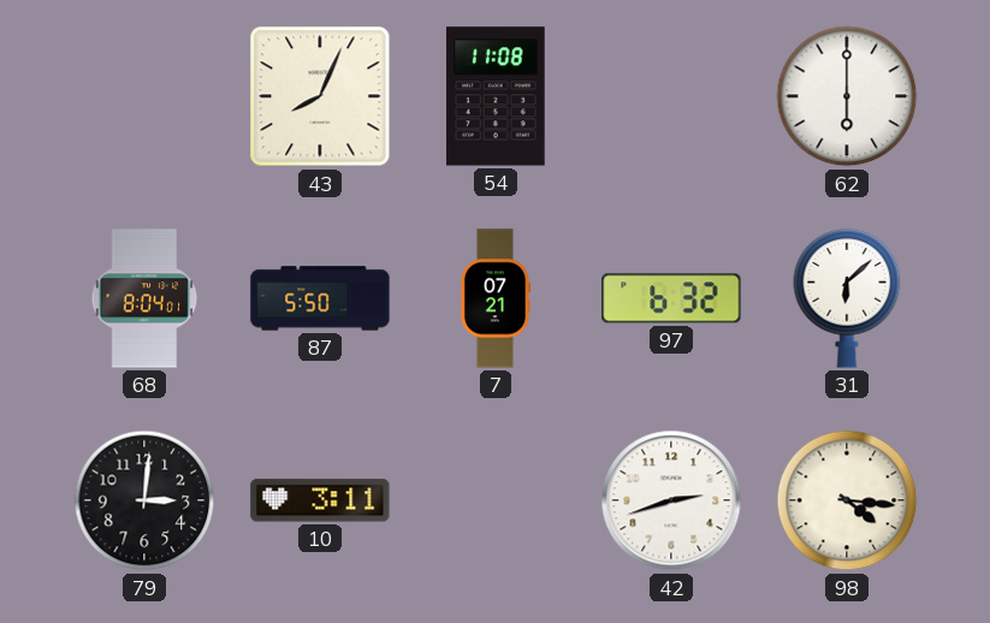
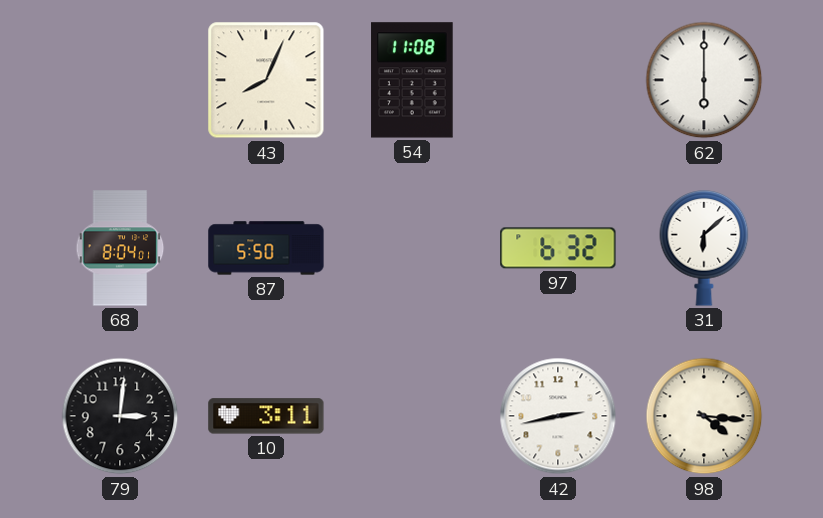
7: 07:21 -> none
42: 2:42 -> 2:43
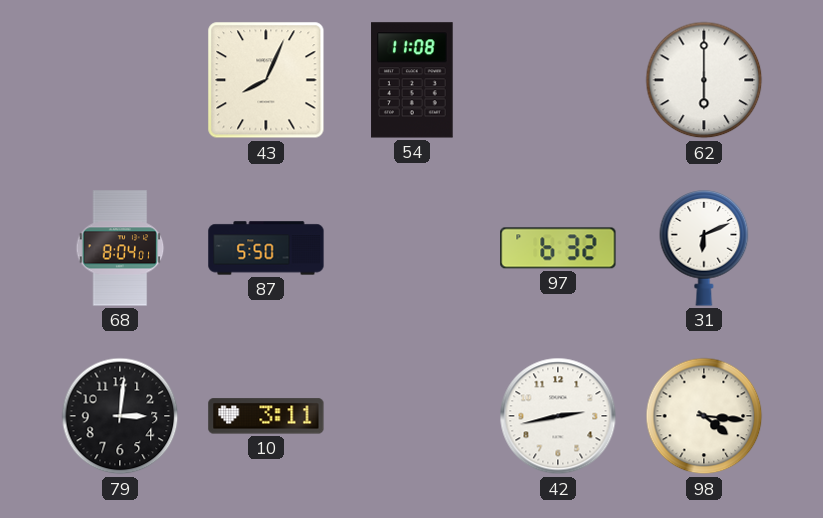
31: 6:08 -> 6:11
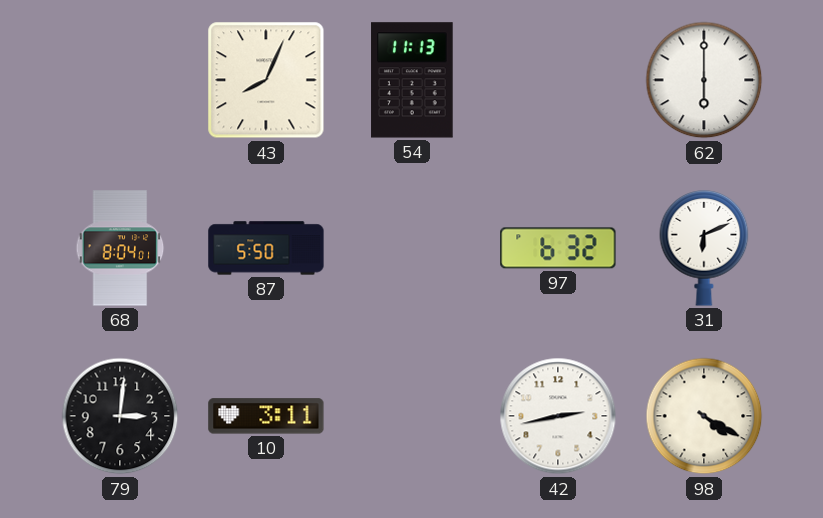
54: 11:08 -> 11:13
98: 4:16 -> 4:20
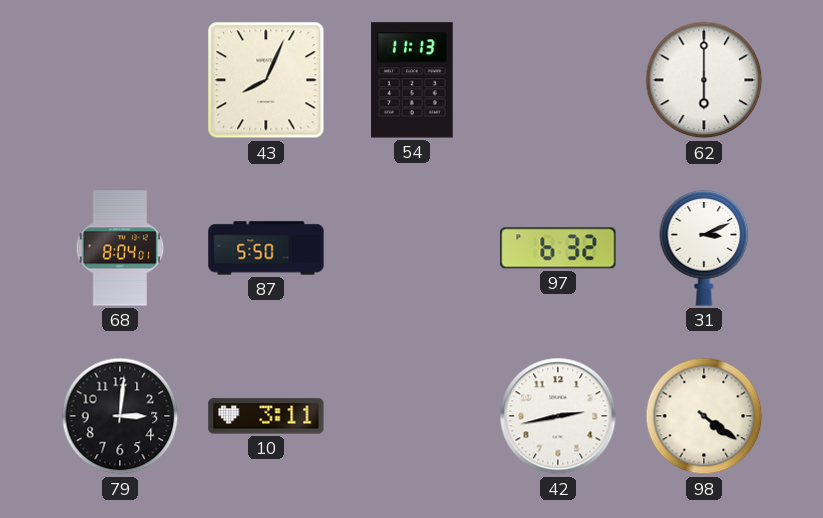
31: 6:11 -> 3:11
98: 4:20 -> 4:21
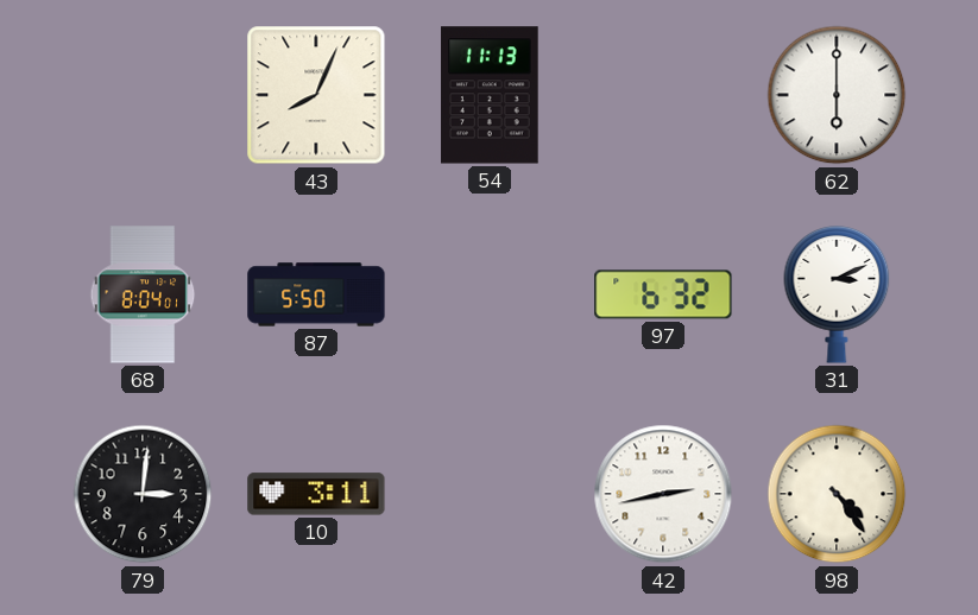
98: 4:21 -> 4:24
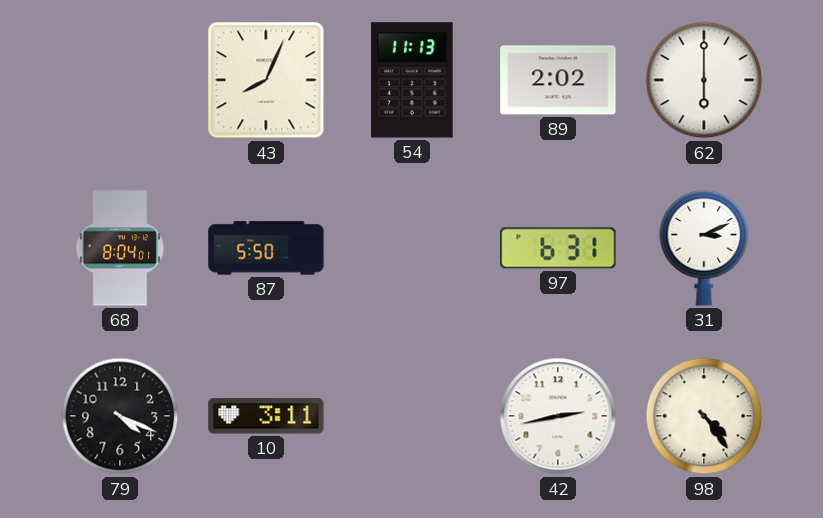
89: none -> 2:02
97: 6:32 -> 6:31
79: 3:01 -> 4:19
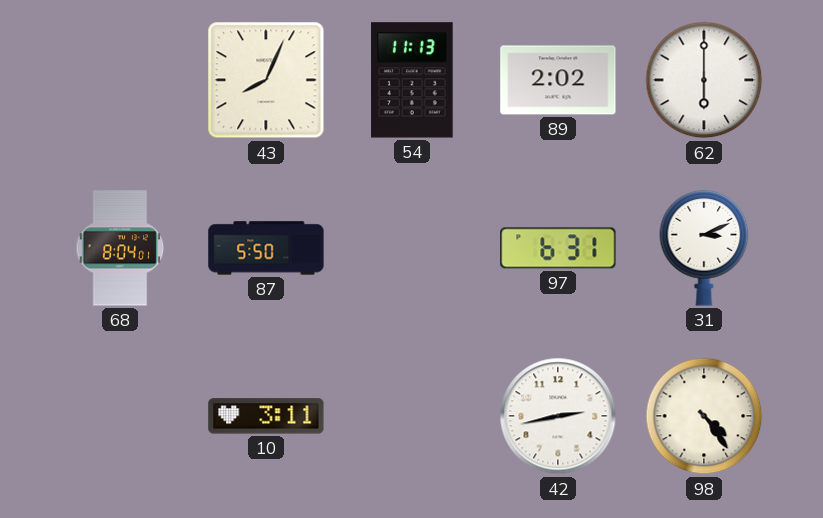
79: 4:19 -> none
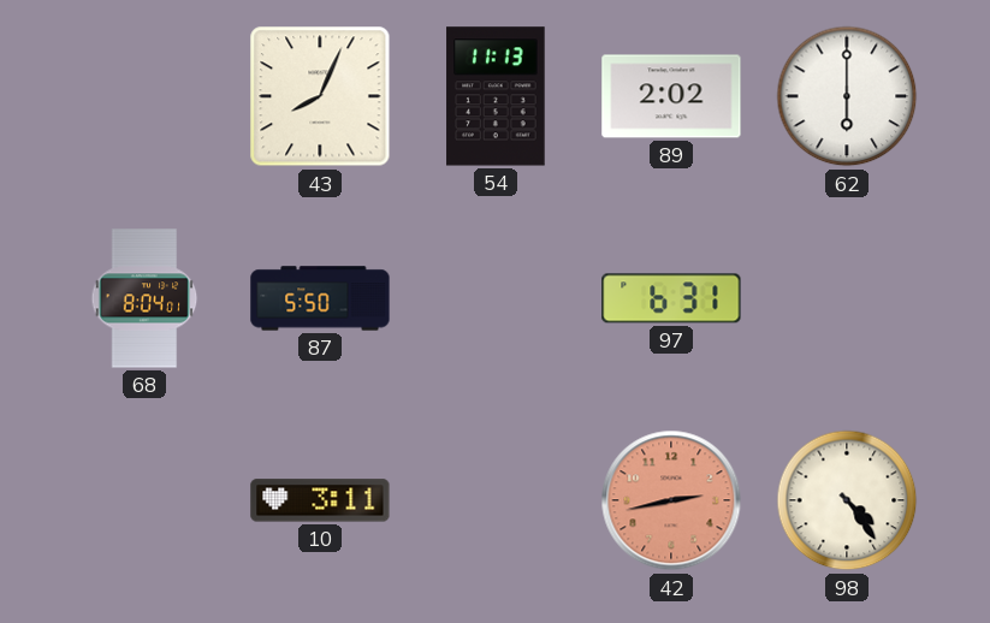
31: 3:11 -> none
42 dial: white -> salmon
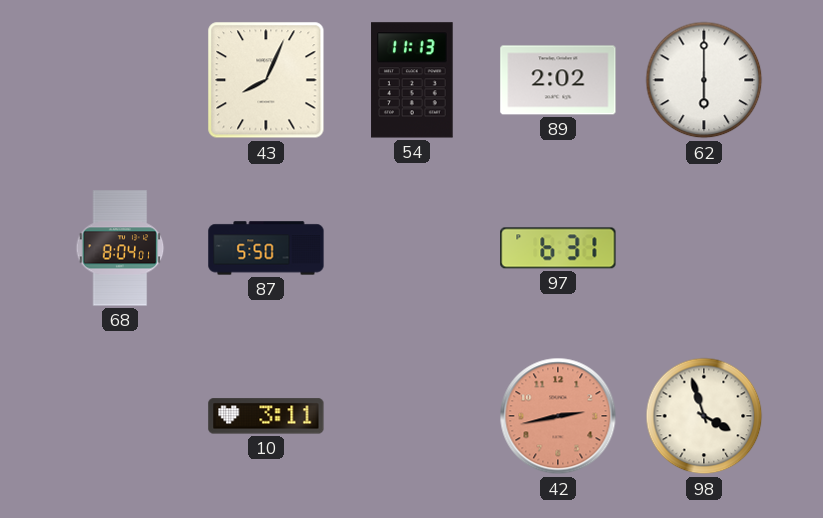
98: 4:24 -> 3:57
